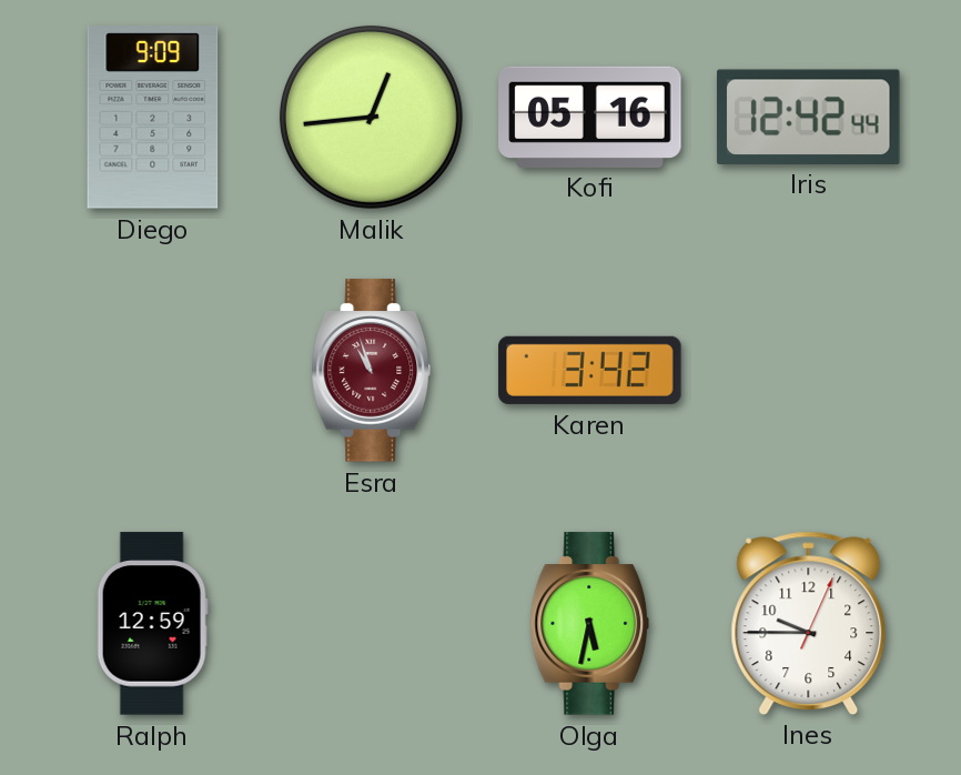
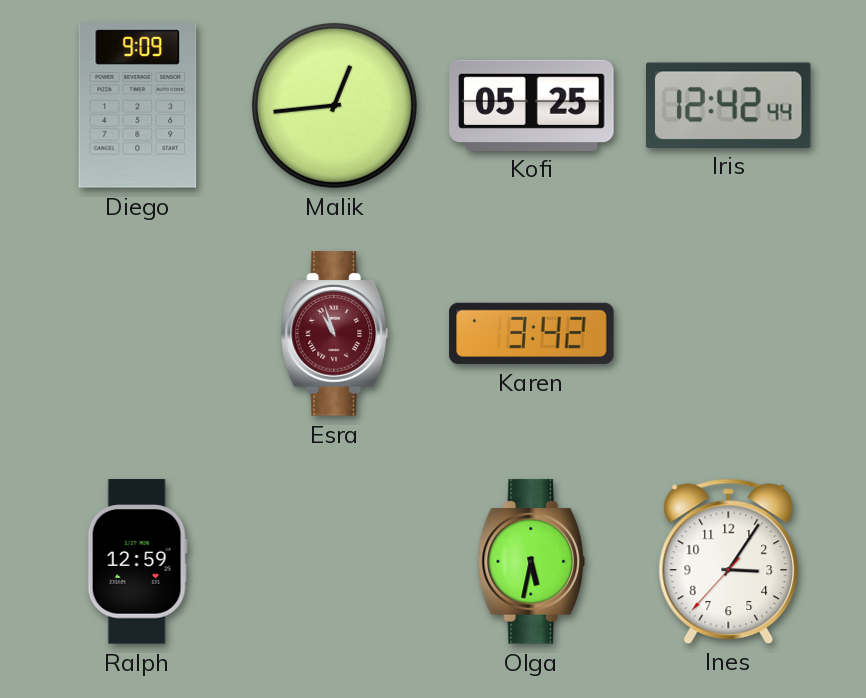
Kofi: 05:16 -> 05:25
Ines: 9:45 -> 3:05
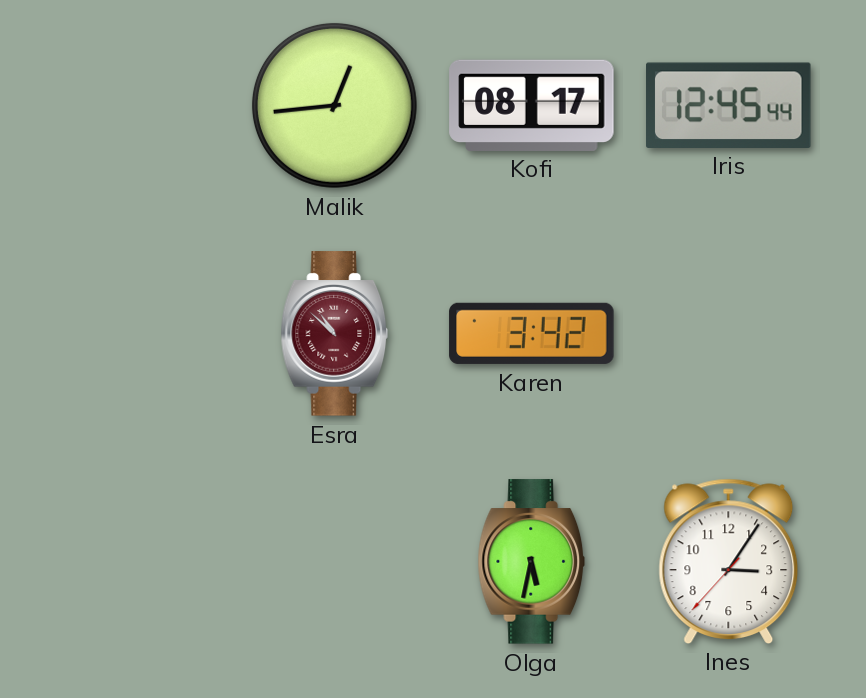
Diego: 9:09 -> none
Kofi: 05:25 -> 08:17
Iris: 12:42 -> 12:45
Esra: 10:57 -> 10:52
Ralph: 12:59 -> none
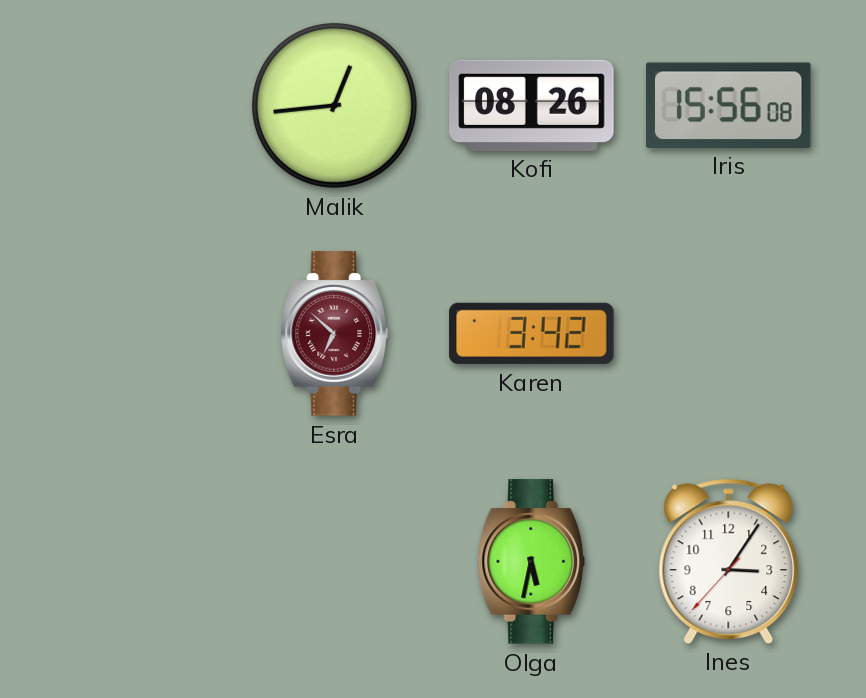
Kofi: 08:17 -> 08:26
Iris: 12:45 -> 15:56
Esra: 10:52 -> 6:52
